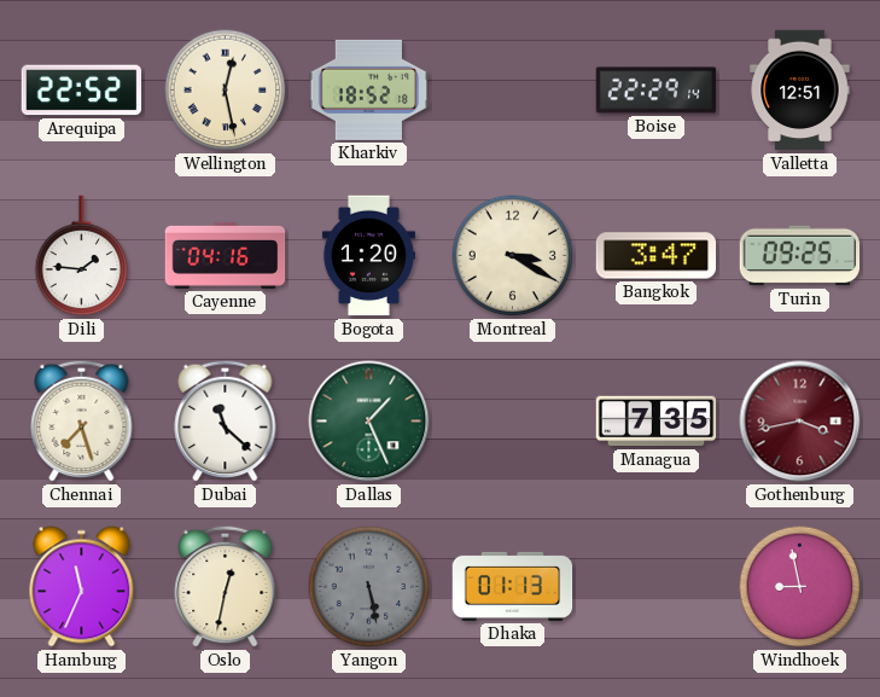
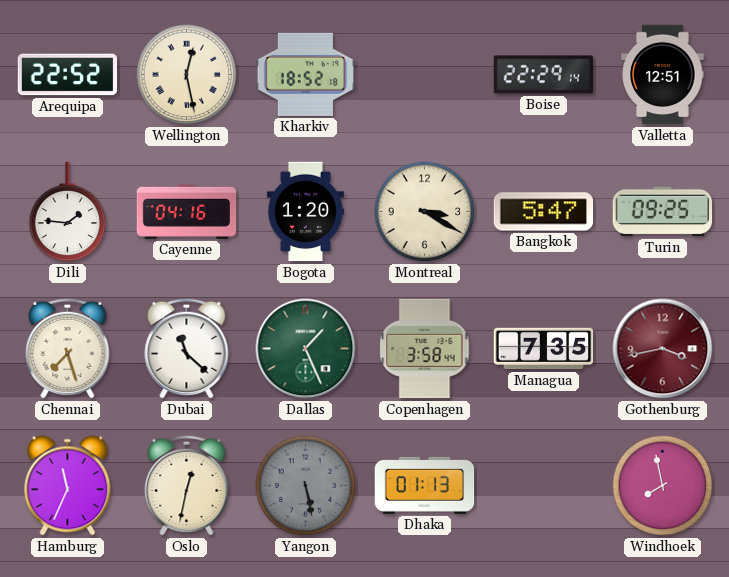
Bangkok: 3:47 -> 5:47
Copenhagen: none -> 3:58
Windhoek: 8:58 -> 7:58
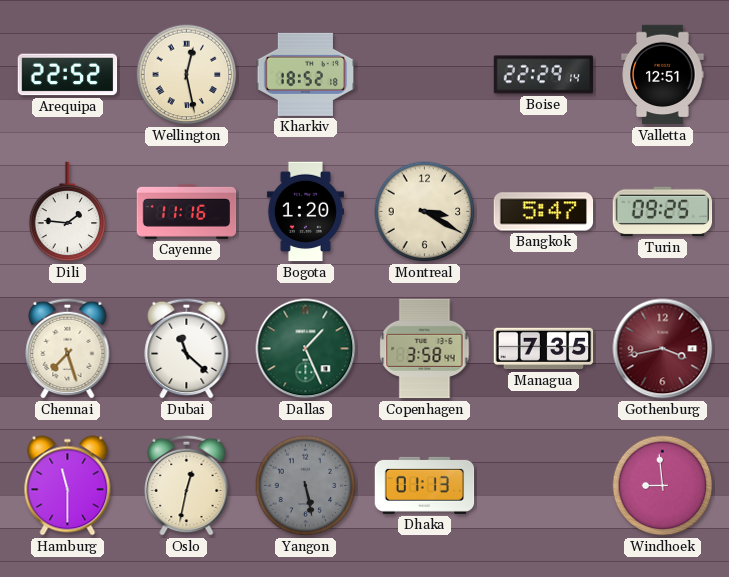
Cayenne: 04:16 -> 11:16
Hamburg: 11:34 -> 11:30
Windhoek: 7:58 -> 8:59
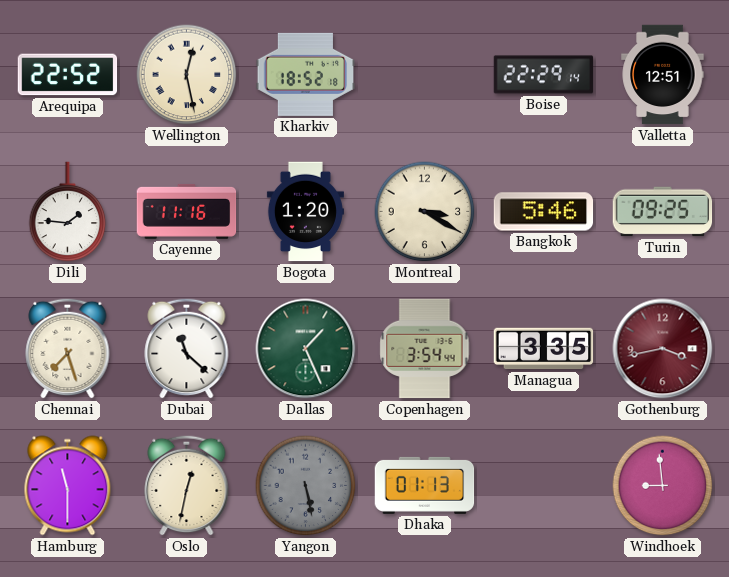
Bangkok: 5:47 -> 5:46
Copenhagen: 3:58 -> 3:54
Managua: 7:35 -> 3:35
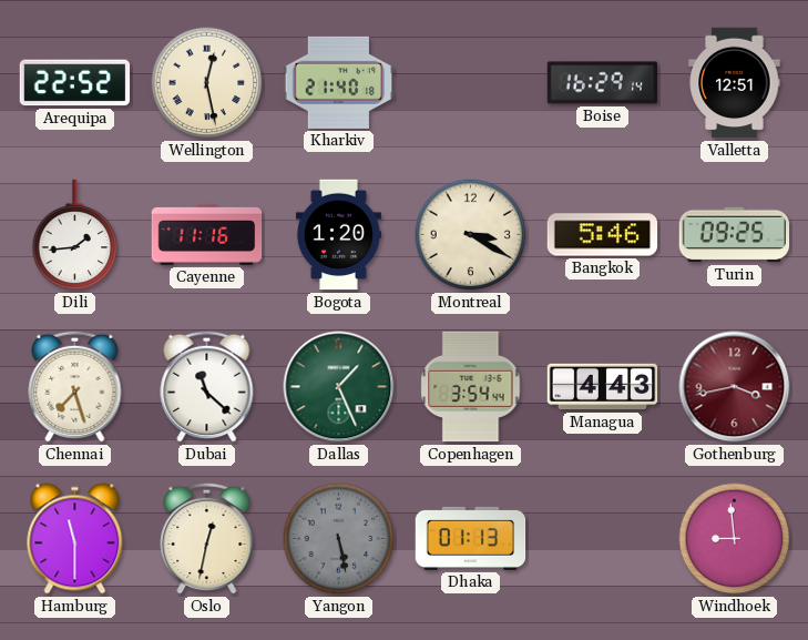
Kharkiv: 18:52 -> 21:40
Boise: 22:29 -> 16:29
Dili: 1:46 -> 1:44
Managua: 3:35 -> 4:43
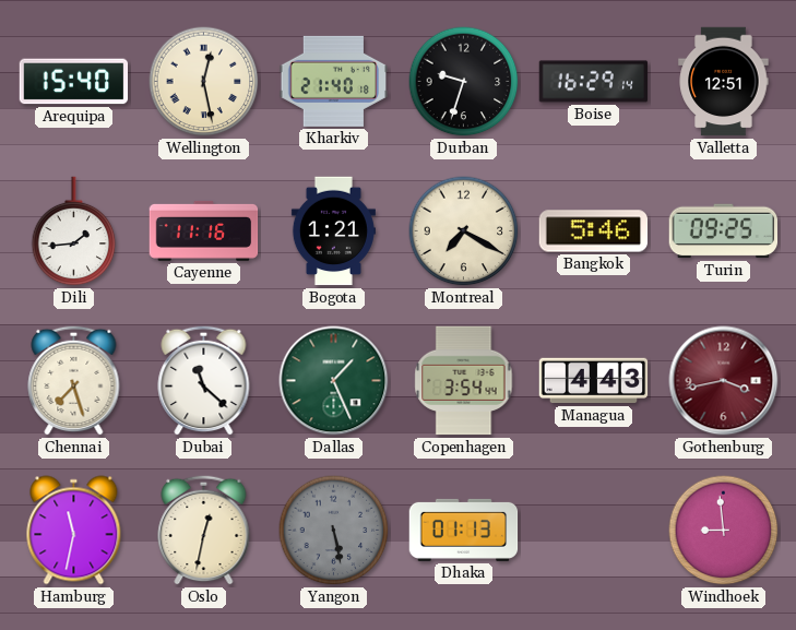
Arequipa: 22:52 -> 15:40
Durban: none -> 9:33
Bogota: 1:20 -> 1:21
Montreal: 3:20 -> 7:20
Hamburg: 11:30 -> 11:32
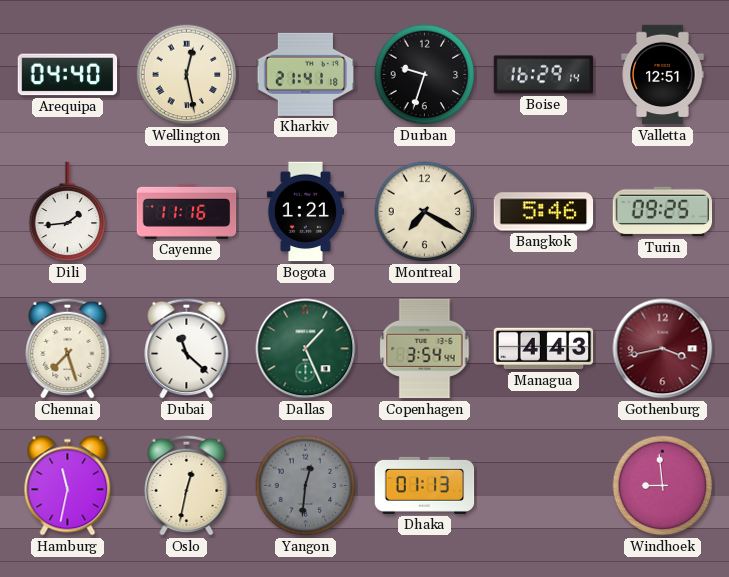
Arequipa: 15:40 -> 04:40
Kharkiv: 21:40 -> 21:41
Yangon: 5:28 -> 12:31
